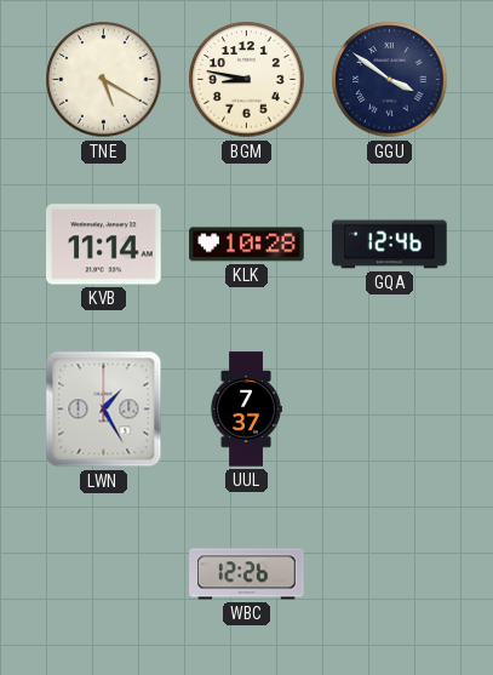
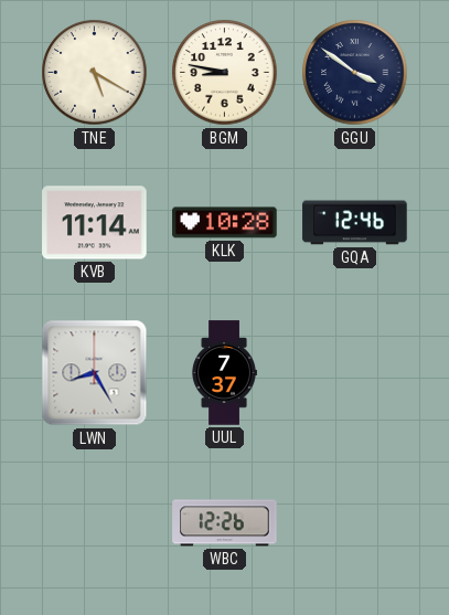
LWN: 1:25 -> 8:25
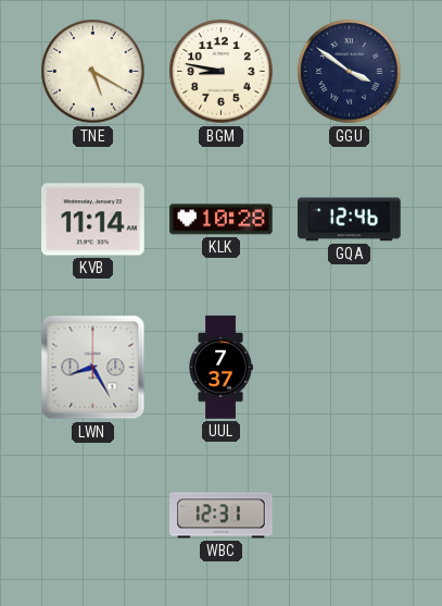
WBC: 12:26 -> 12:31
